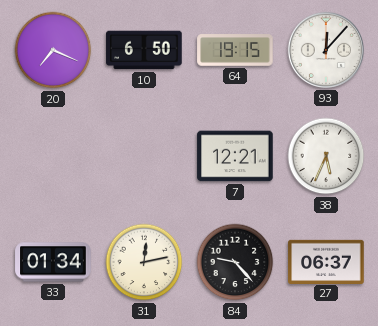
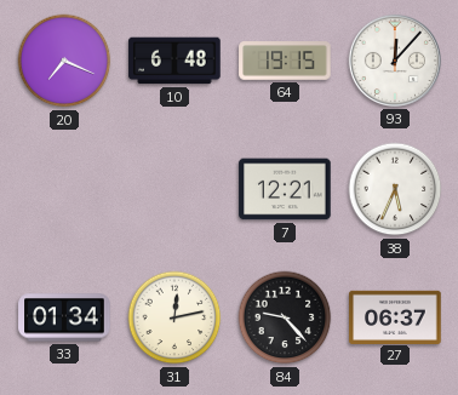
10: 6:50 -> 6:48
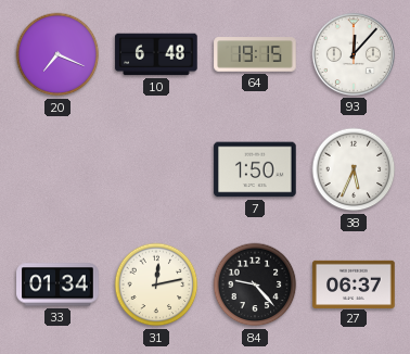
7: 12:21 -> 1:50
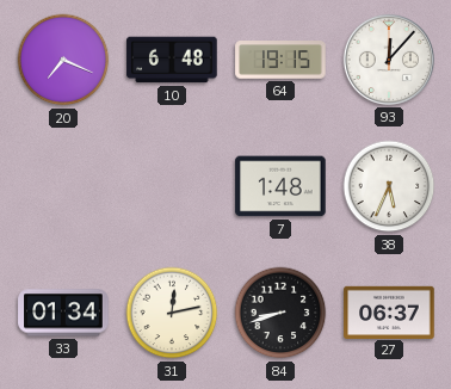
7: 1:50 -> 1:48
84: 9:23 -> 8:42
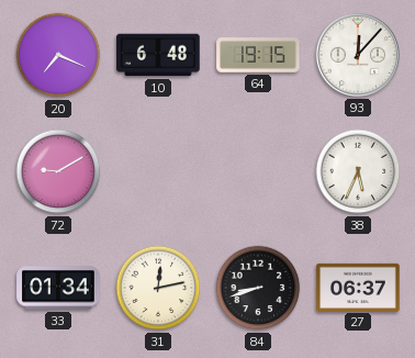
72: none -> 9:10
7: 1:48 -> none
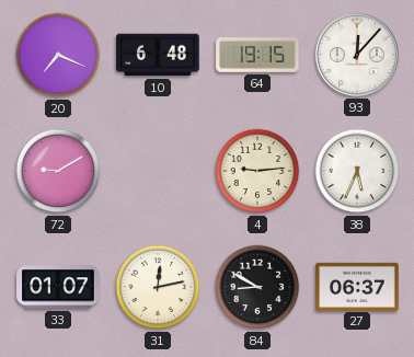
4: none -> 9:14
33: 01:34 -> 01:07
84: 8:42 -> 8:50
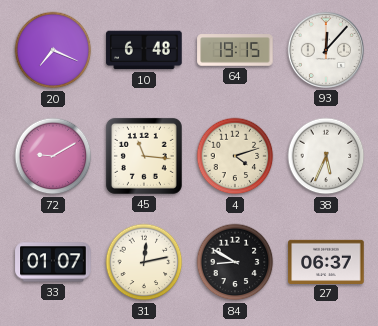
45: none -> 11:16
4: 9:14 -> 4:12
